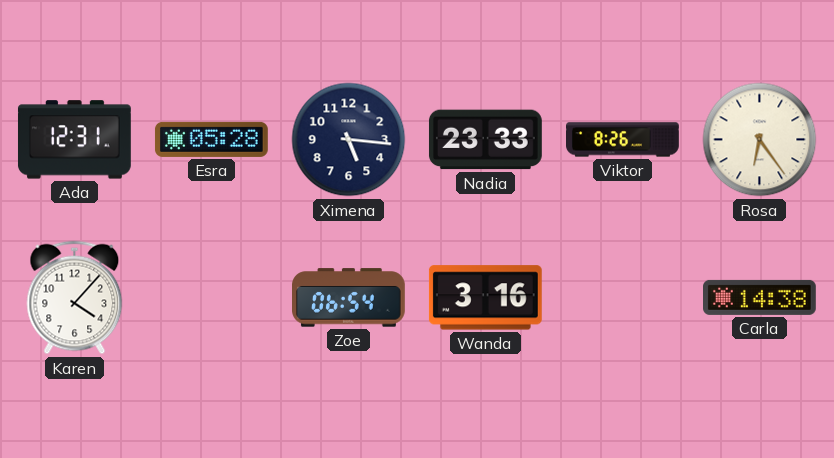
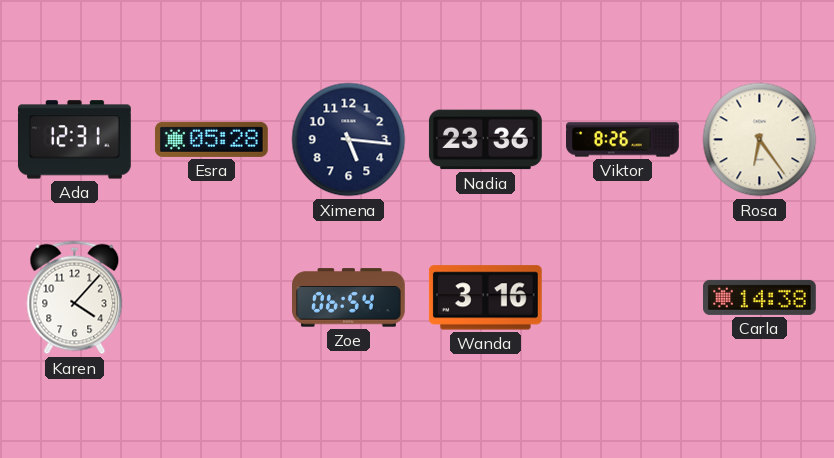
Nadia: 23:33 -> 23:36
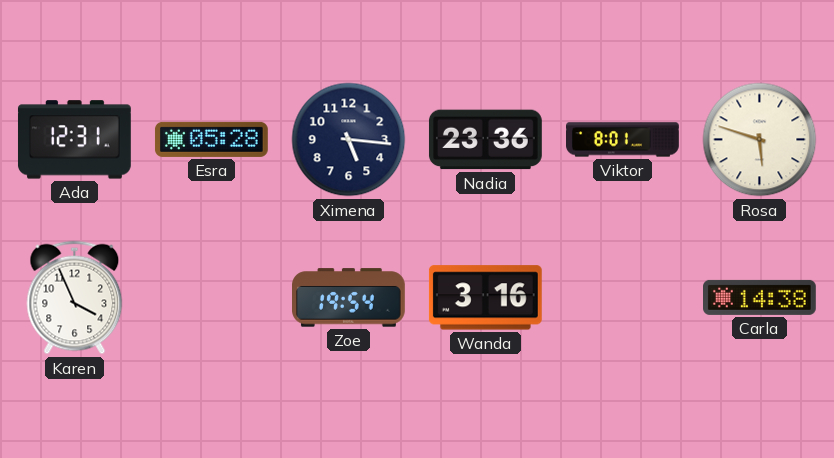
Viktor: 8:26 -> 8:01
Rosa: 6:24 -> 5:48
Karen: 4:07 -> 3:56
Zoe: 06:54 -> 19:54
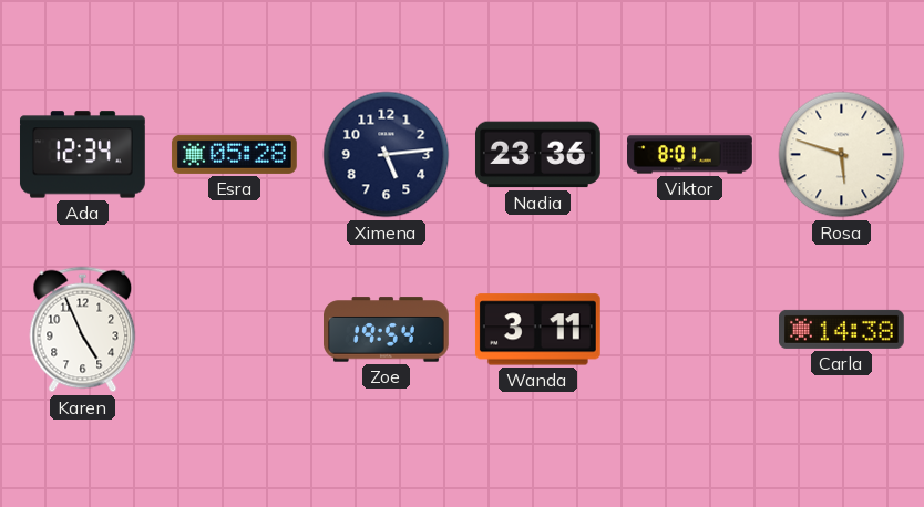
Ada: 12:31 -> 12:34
Ximena: 5:16 -> 5:14
Karen: 3:56 -> 4:56
Wanda: 3:16 -> 3:11
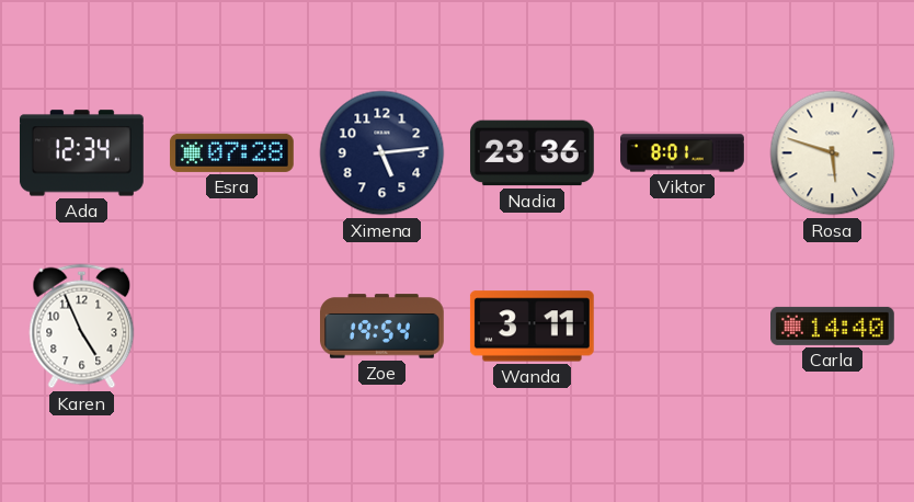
Esra: 05:28 -> 07:28
Carla: 14:38 -> 14:40
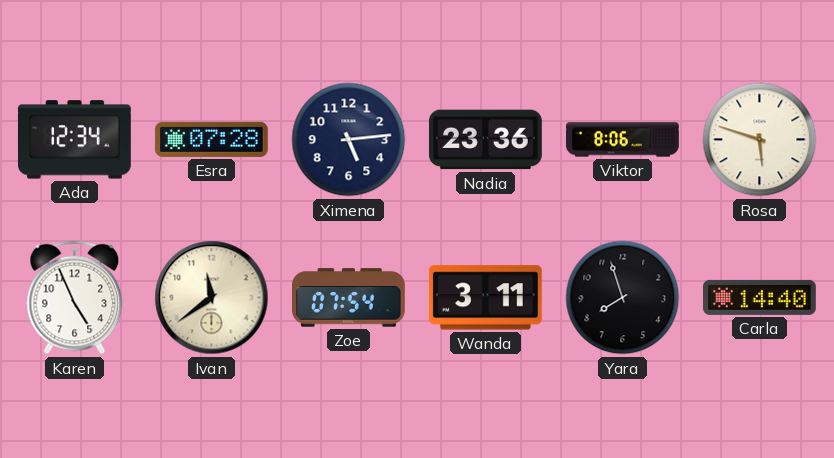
Viktor: 8:01 -> 8:06
Ivan: none -> 11:39
Zoe: 19:54 -> 07:54
Yara: none -> 7:57
